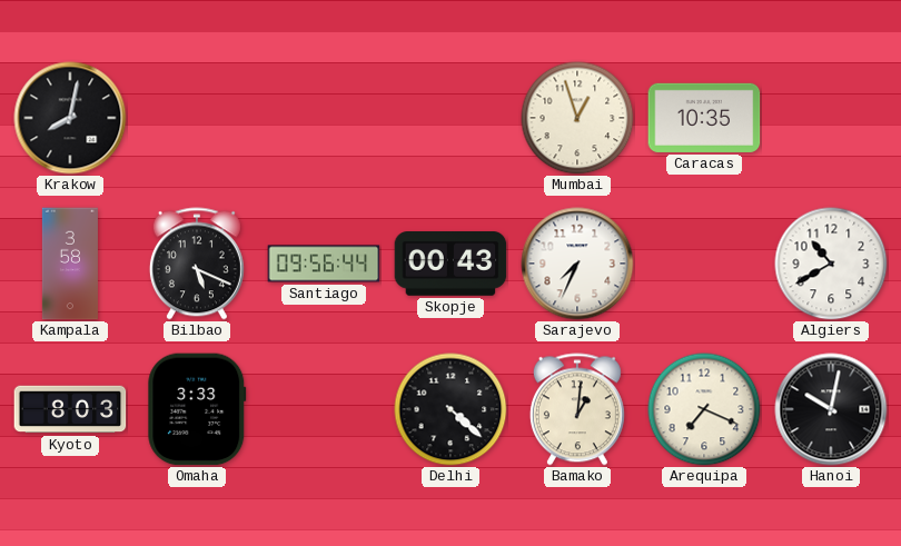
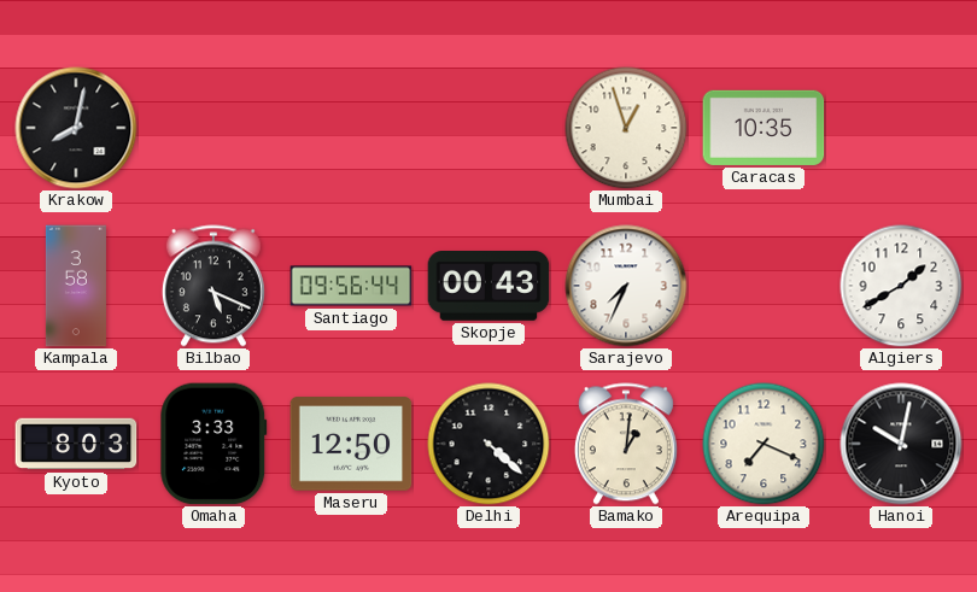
Algiers: 10:40 -> 1:40
Maseru: none -> 12:50
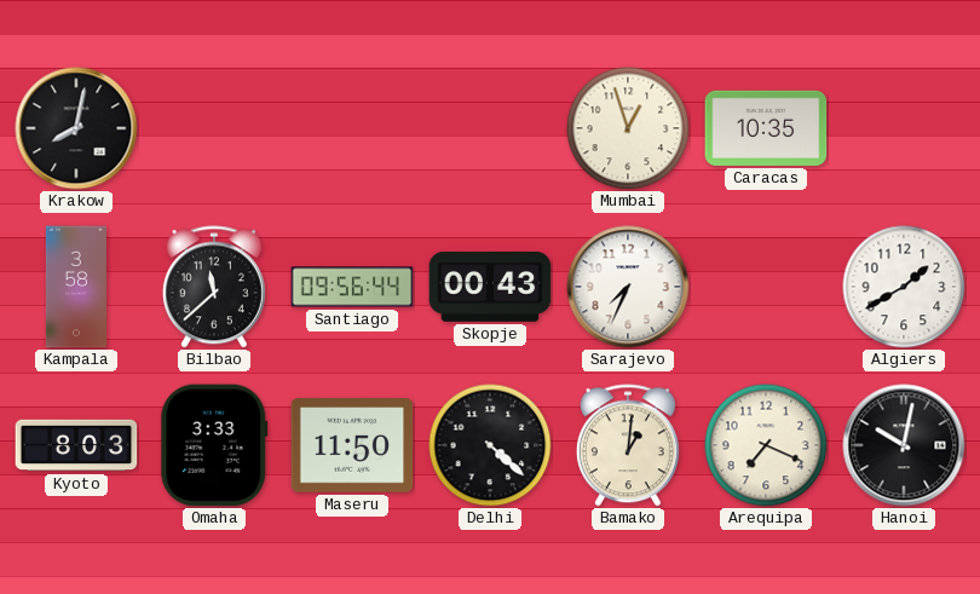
Bilbao: 5:19 -> 11:38
Maseru: 12:50 -> 11:50
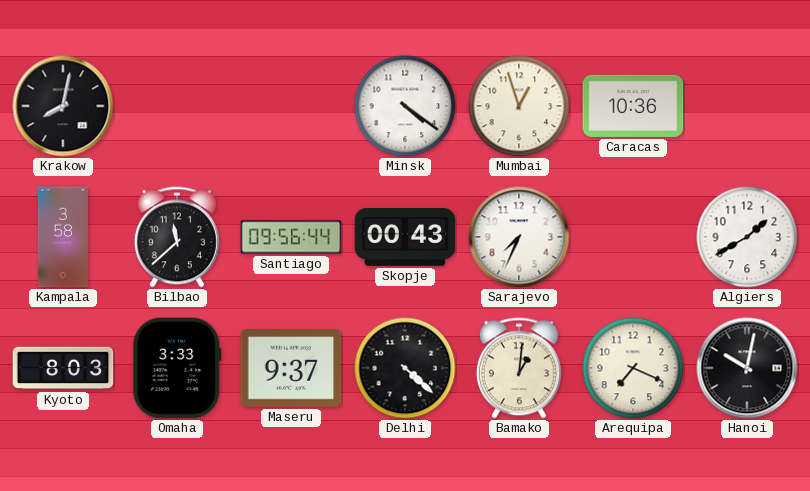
Minsk: none -> 4:21
Caracas: 10:35 -> 10:36
Maseru: 11:50 -> 9:37
